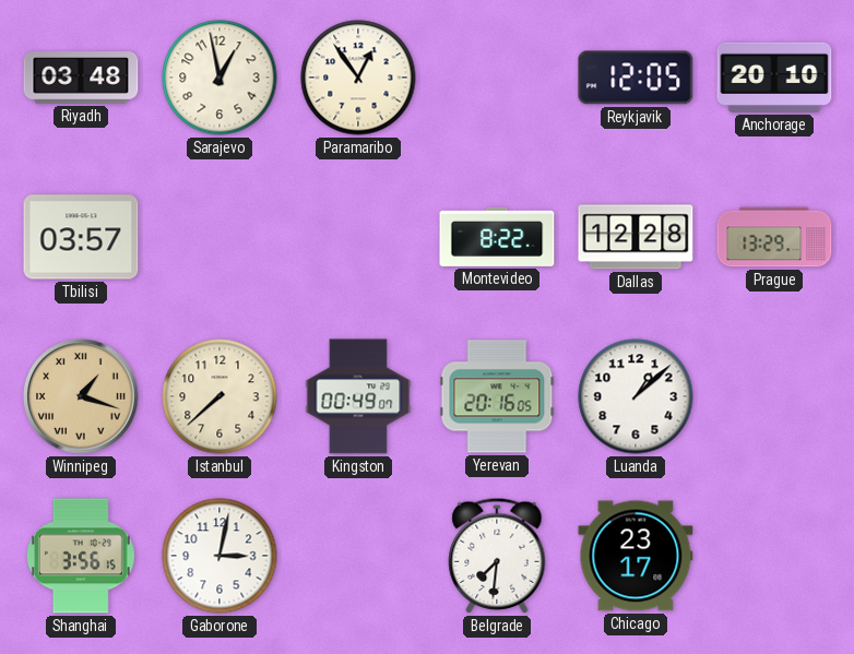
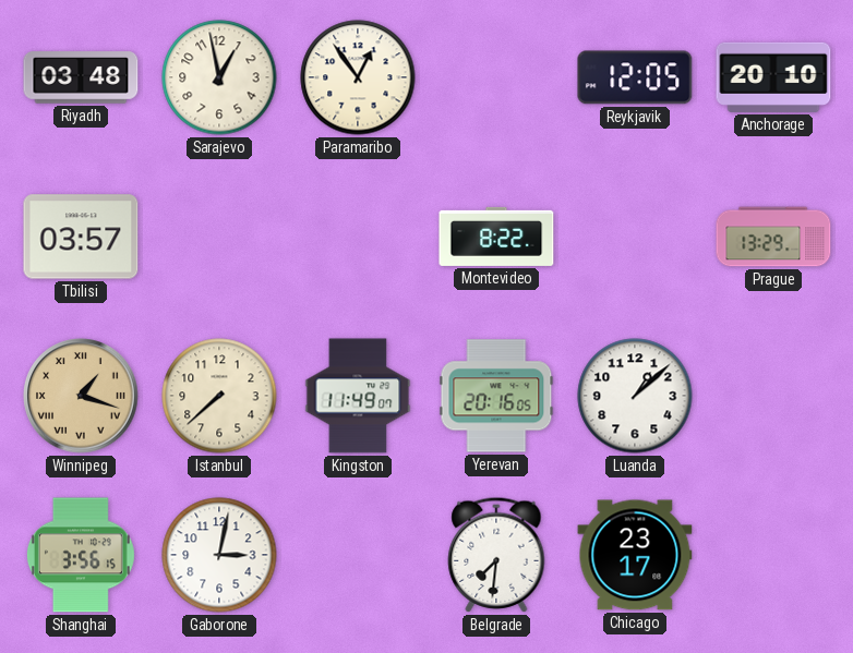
Dallas: 12:28 -> none
Kingston: 00:49 -> 11:49
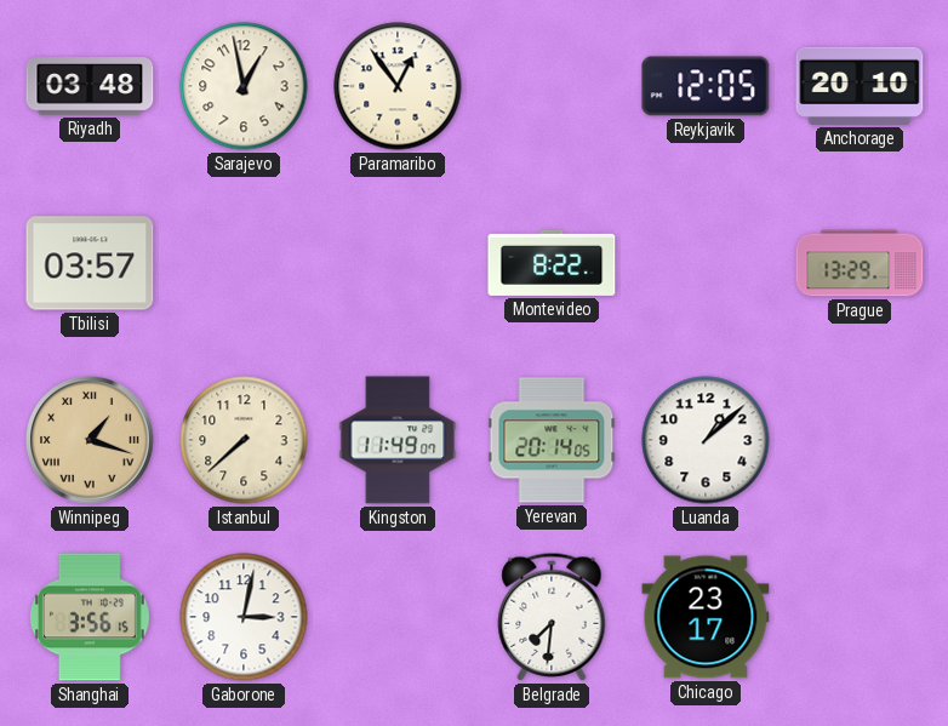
Yerevan: 20:16 -> 20:14
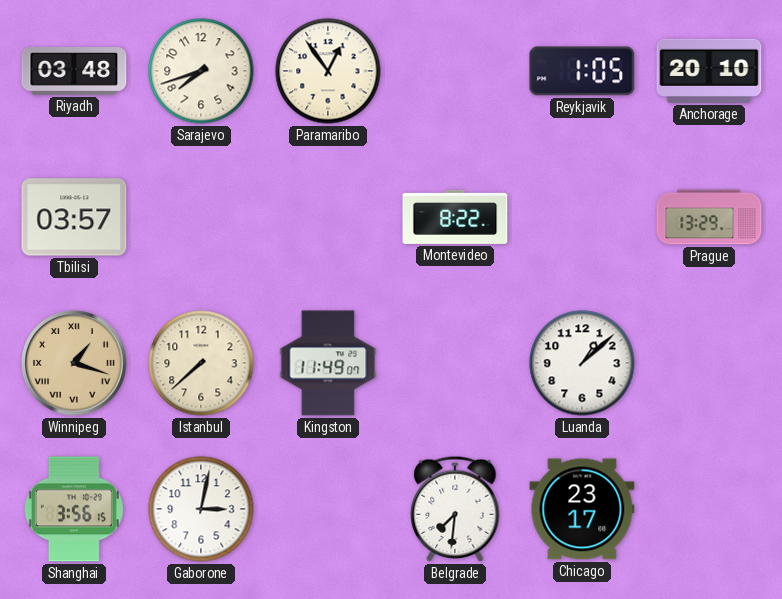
Sarajevo: 12:58 -> 7:42
Reykjavik: 12:05 -> 1:05
Yerevan: 20:14 -> none
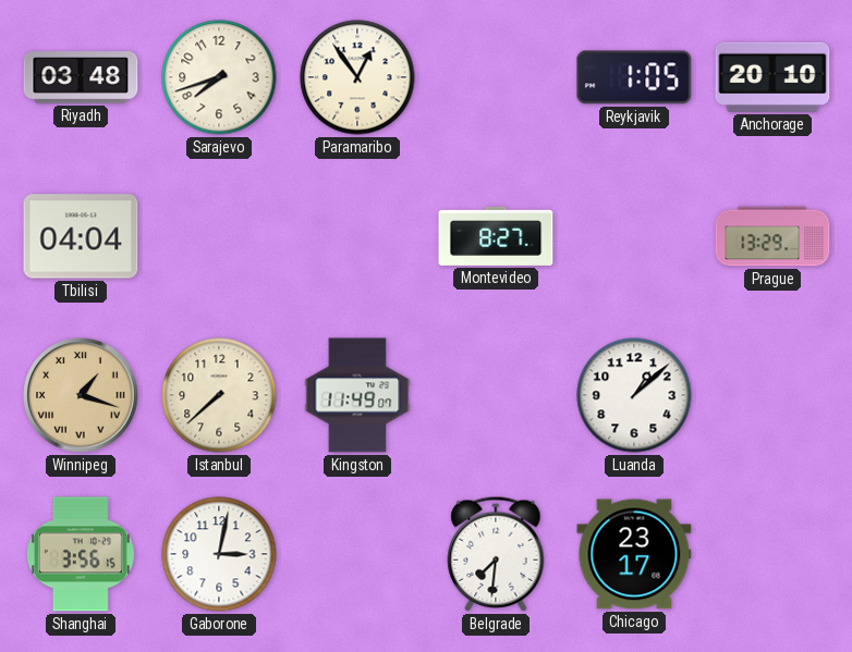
Tbilisi: 03:57 -> 04:04
Montevideo: 8:22 -> 8:27
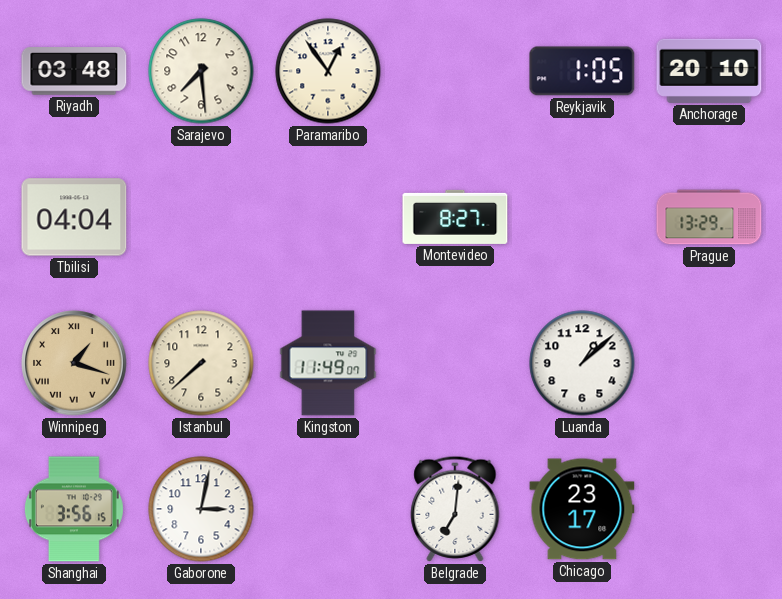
Sarajevo: 7:42 -> 7:29
Belgrade: 7:31 -> 7:01
